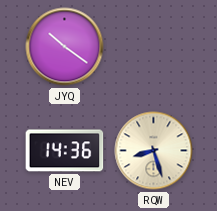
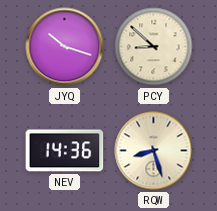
JYQ: 10:21 -> 10:18
PCY: none -> 8:52
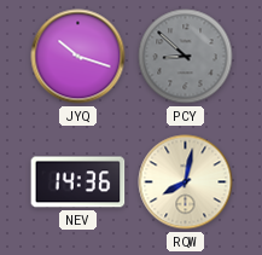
PCY dial: cream -> grey
RQW: 8:27 -> 8:02
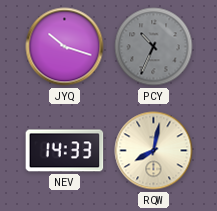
PCY: 8:52 -> 10:34
NEV: 14:36 -> 14:33
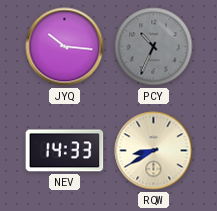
JYQ: 10:18 -> 10:16
RQW: 8:02 -> 8:40
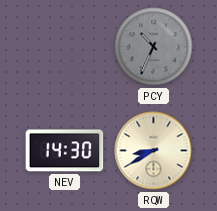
JYQ: 10:16 -> none
NEV: 14:33 -> 14:30
